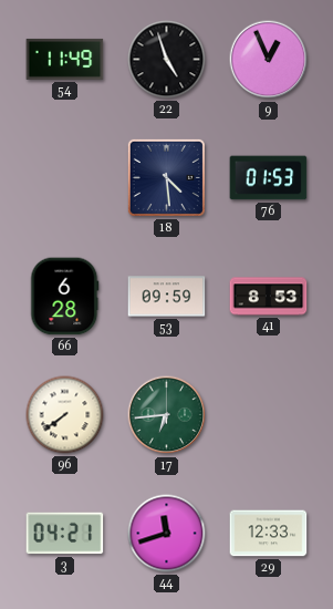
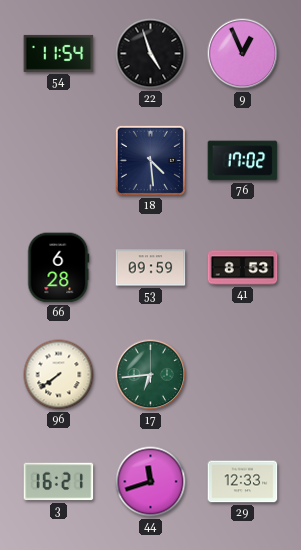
54: 11:49 -> 11:54
76: 01:53 -> 17:02
3: 04:21 -> 16:21
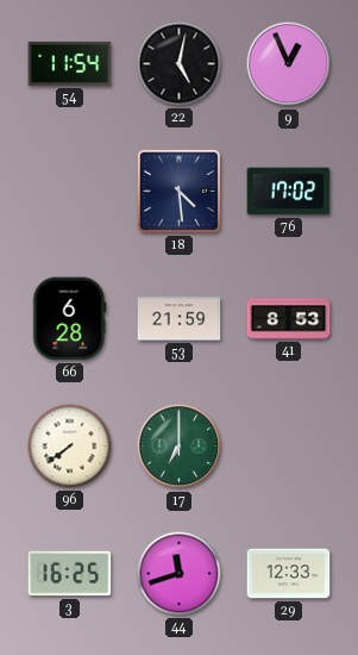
22: 4:57 -> 5:02
53: 09:59 -> 21:59
17: 6:44 -> 7:00
3: 16:21 -> 16:25
